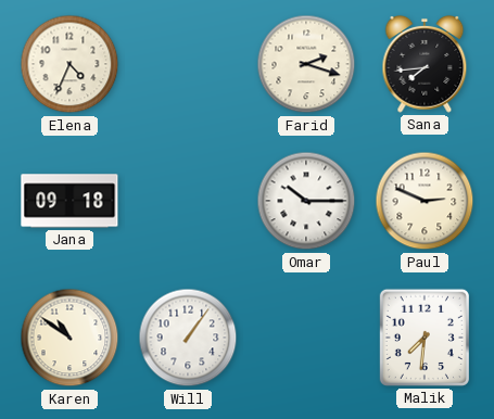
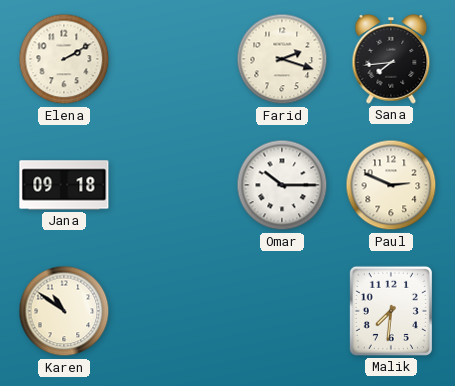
Elena: 4:34 -> 2:10
Will: 1:06 -> none
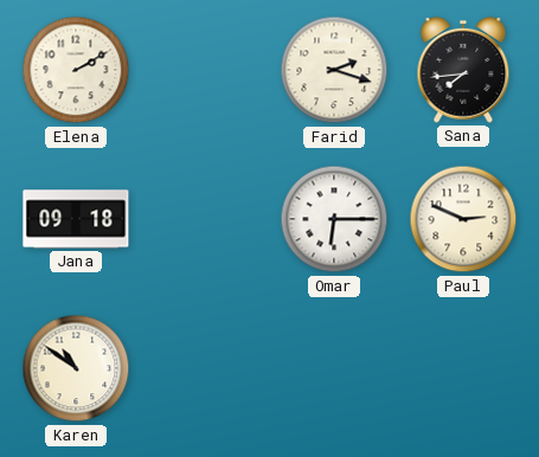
Omar: 10:15 -> 6:15
Malik: 7:31 -> none
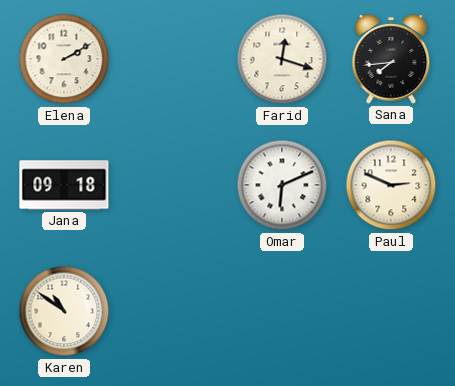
Farid: 2:18 -> 12:18
Omar: 6:15 -> 6:11
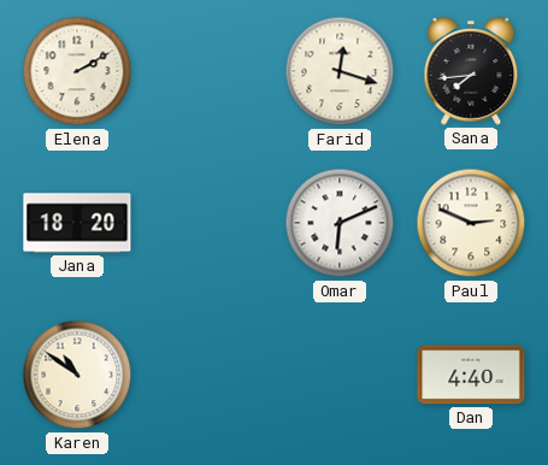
Jana: 09:18 -> 18:20
Dan: none -> 4:40
